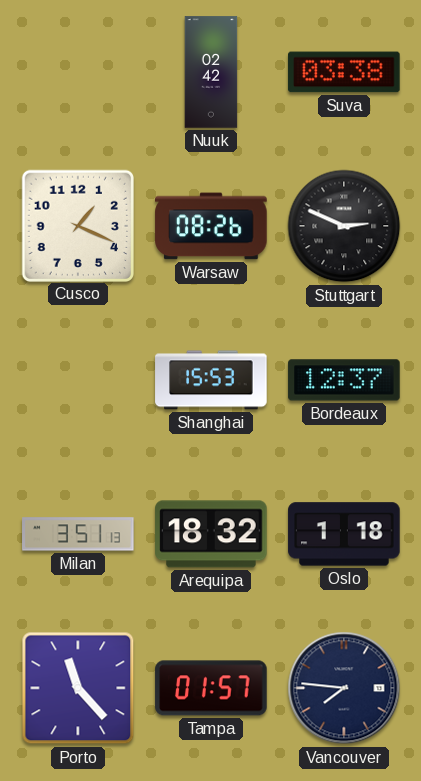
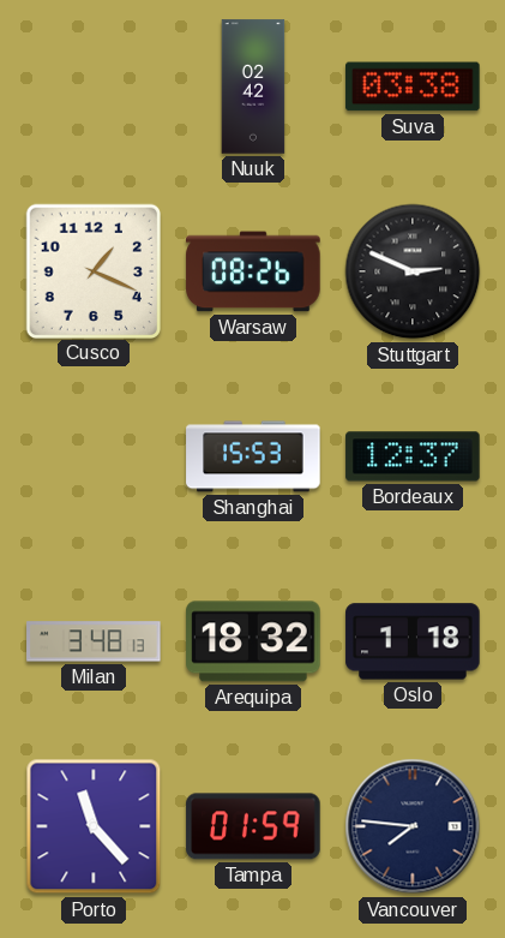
Milan: 3:51 -> 3:48
Tampa: 01:57 -> 01:59
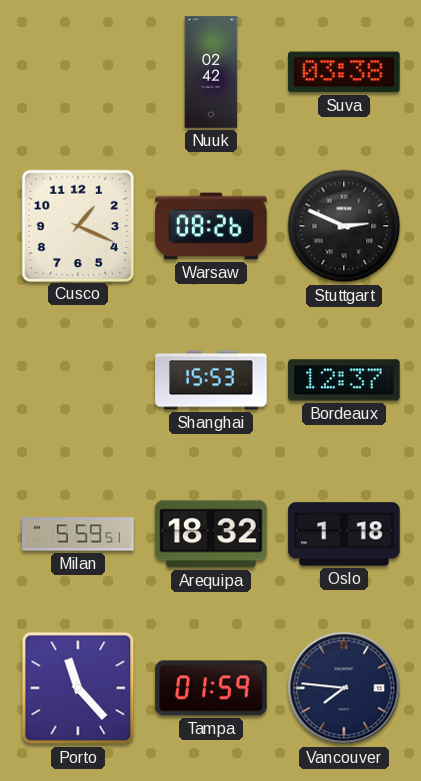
Milan: 3:48 -> 5:59
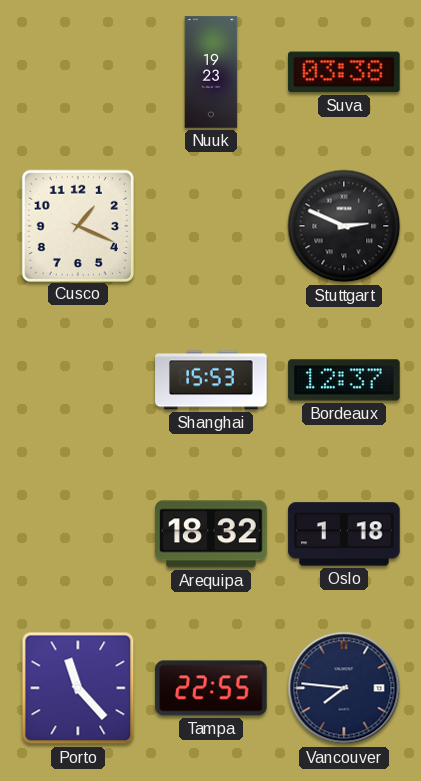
Nuuk: 02:42 -> 19:23
Warsaw: 08:26 -> none
Milan: 5:59 -> none
Tampa: 01:59 -> 22:55
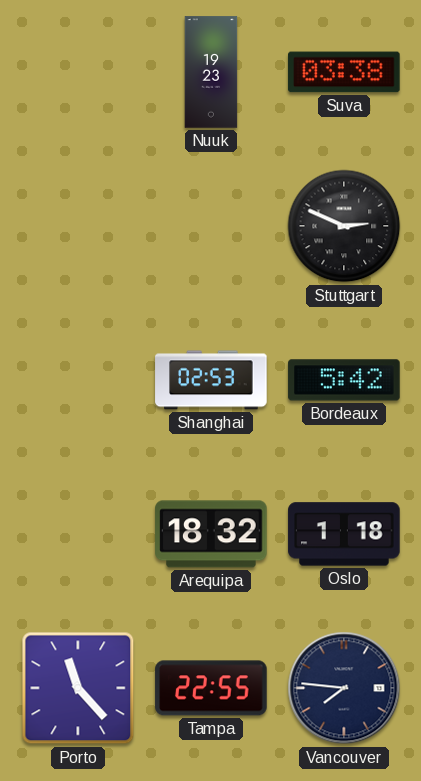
Cusco: 1:19 -> none
Shanghai: 15:53 -> 02:53
Bordeaux: 12:37 -> 5:42
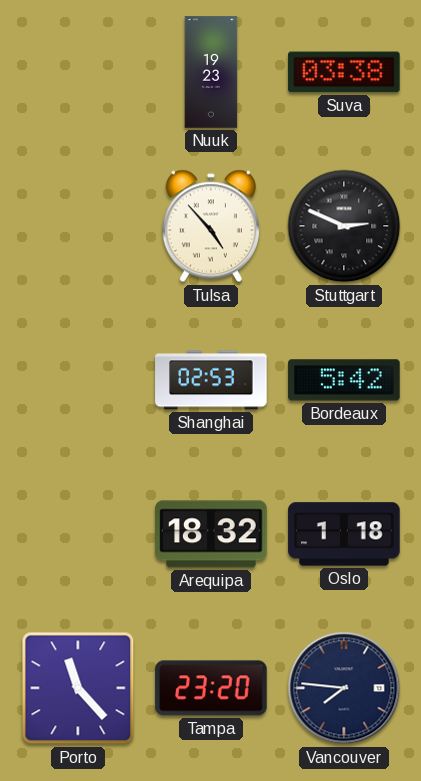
Tulsa: none -> 4:53
Tampa: 22:55 -> 23:20
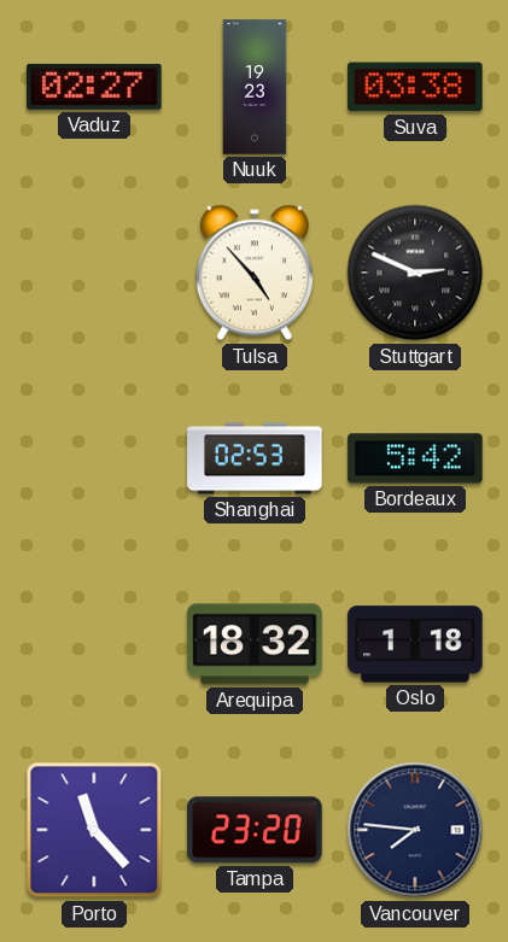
Vaduz: none -> 02:27
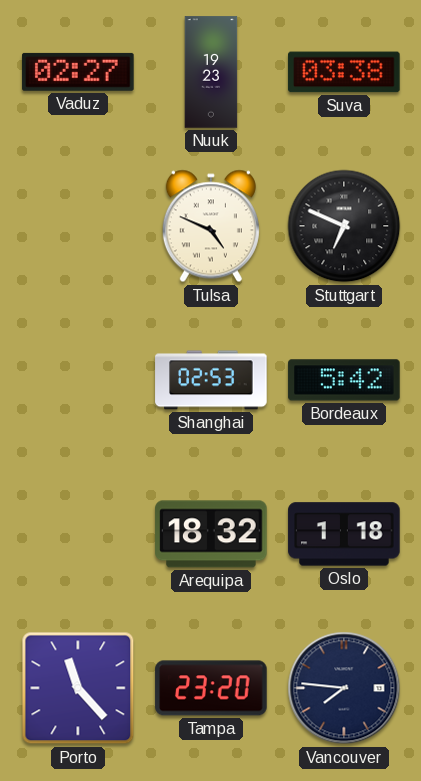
Tulsa: 4:53 -> 4:49
Stuttgart: 2:49 -> 6:49
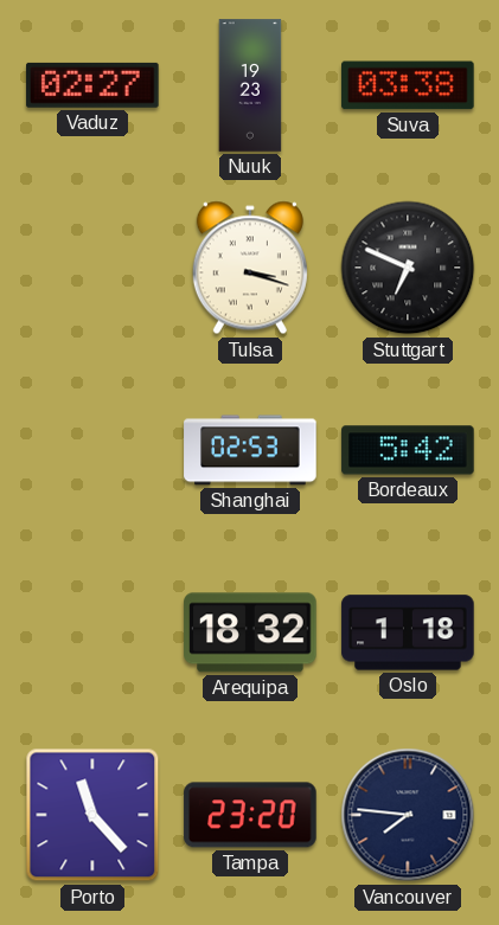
Tulsa: 4:49 -> 3:18
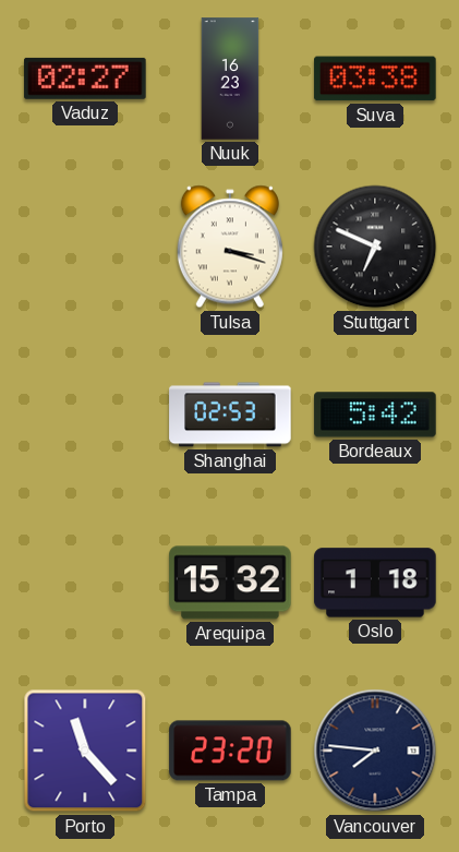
Nuuk: 19:23 -> 16:23
Arequipa: 18:32 -> 15:32
